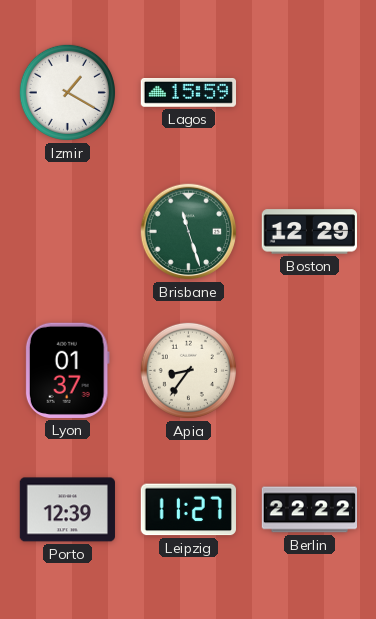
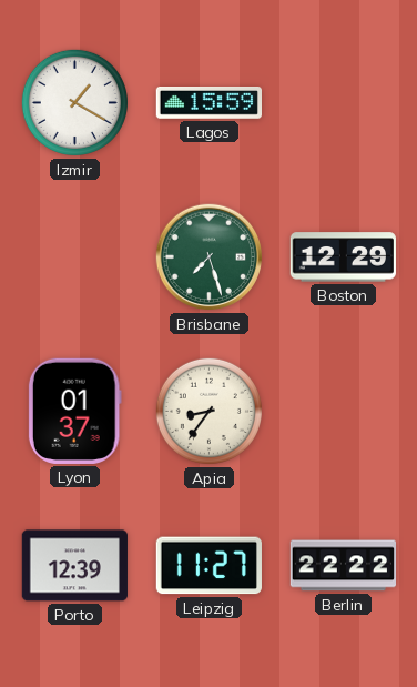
Brisbane: 11:27 -> 7:27
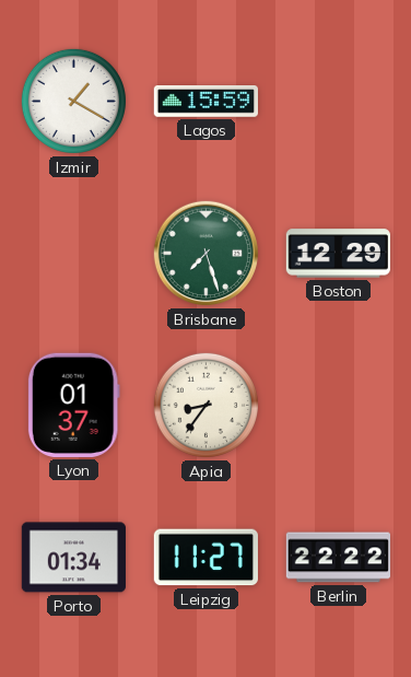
Porto: 12:39 -> 01:34
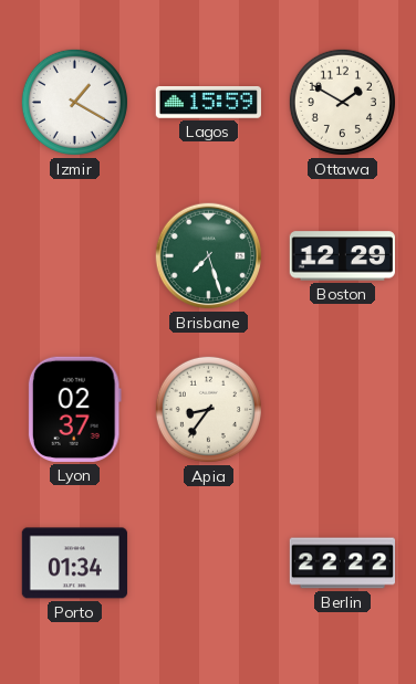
Ottawa: none -> 1:50
Lyon: 01:37 -> 02:37
Leipzig: 11:27 -> none
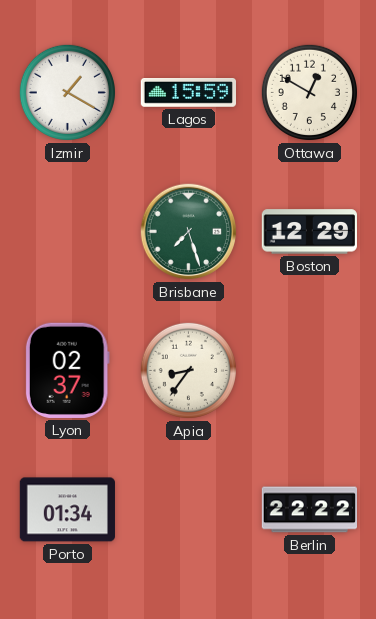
Ottawa: 1:50 -> 12:50
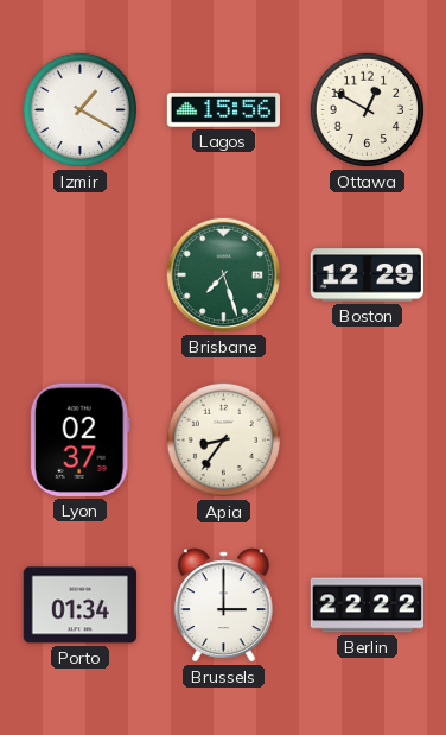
Lagos: 15:59 -> 15:56
Brussels: none -> 3:00
